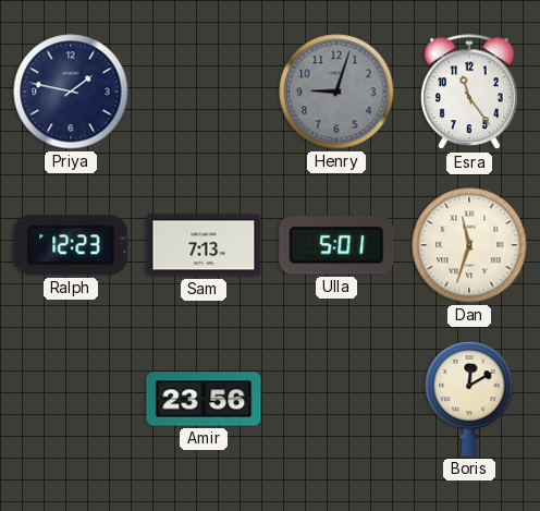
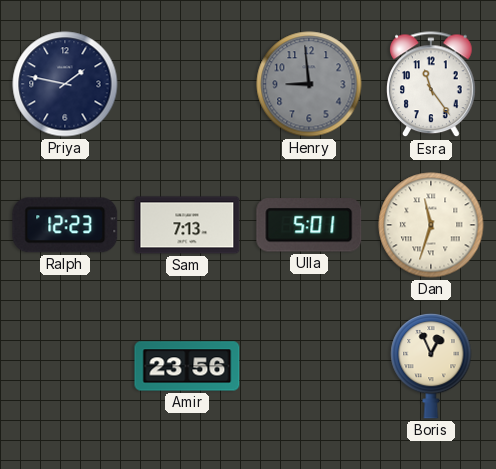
Henry: 9:03 -> 8:59
Boris: 12:10 -> 12:56
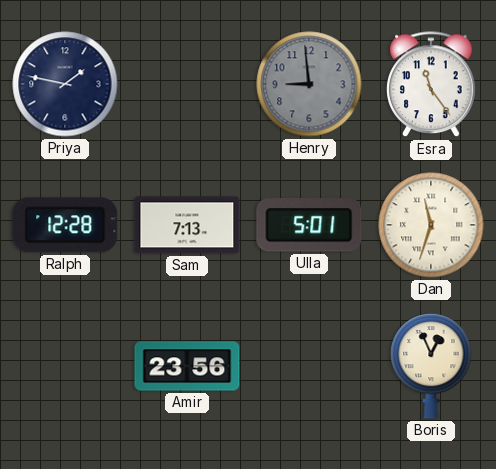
Ralph: 12:23 -> 12:28
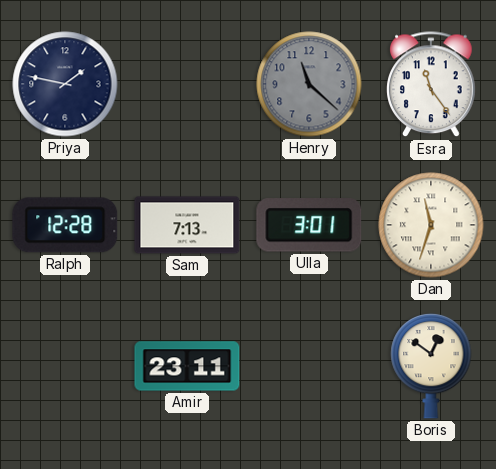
Henry: 8:59 -> 11:22
Ulla: 5:01 -> 3:01
Amir: 23:56 -> 23:11
Boris: 12:56 -> 12:51
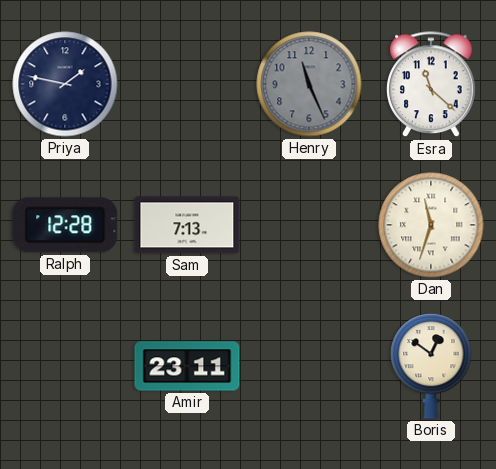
Henry: 11:22 -> 11:26
Esra: 11:24 -> 11:22
Ulla: 3:01 -> none
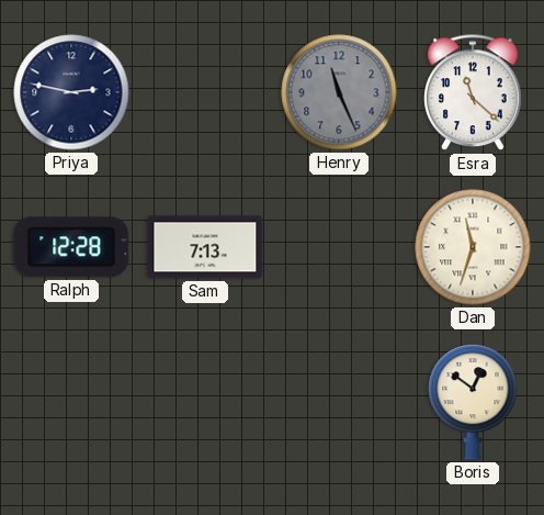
Priya: 1:47 -> 2:47
Amir: 23:11 -> none
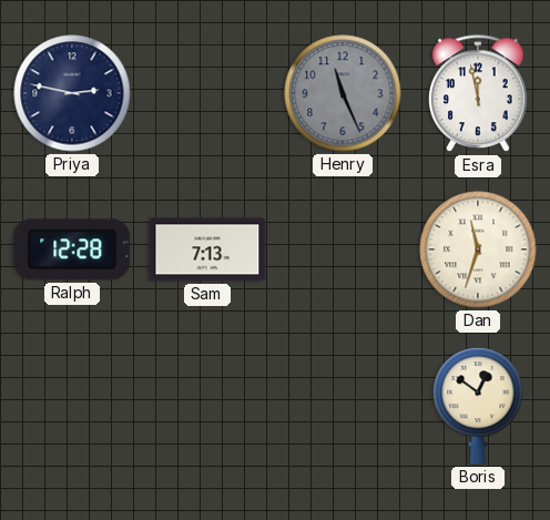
Esra: 11:22 -> 11:58
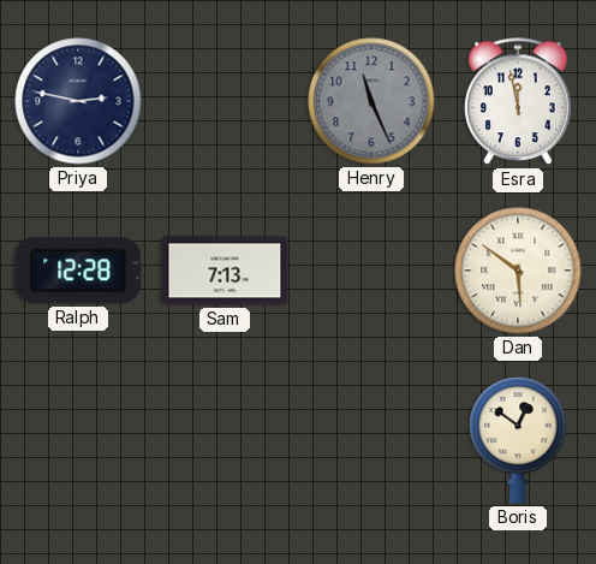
Dan: 11:33 -> 5:51
